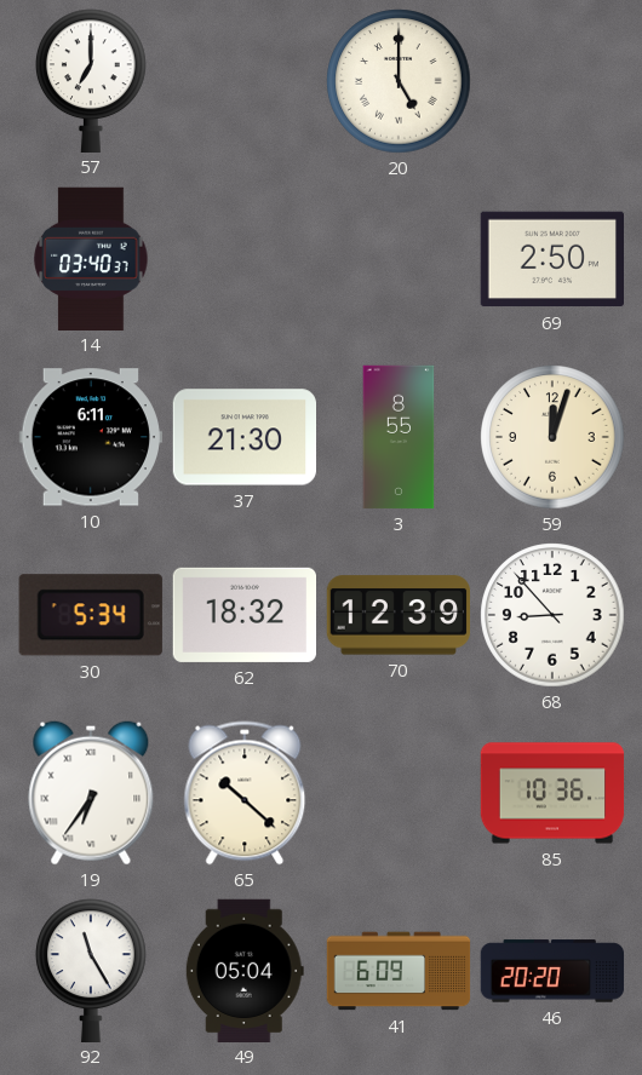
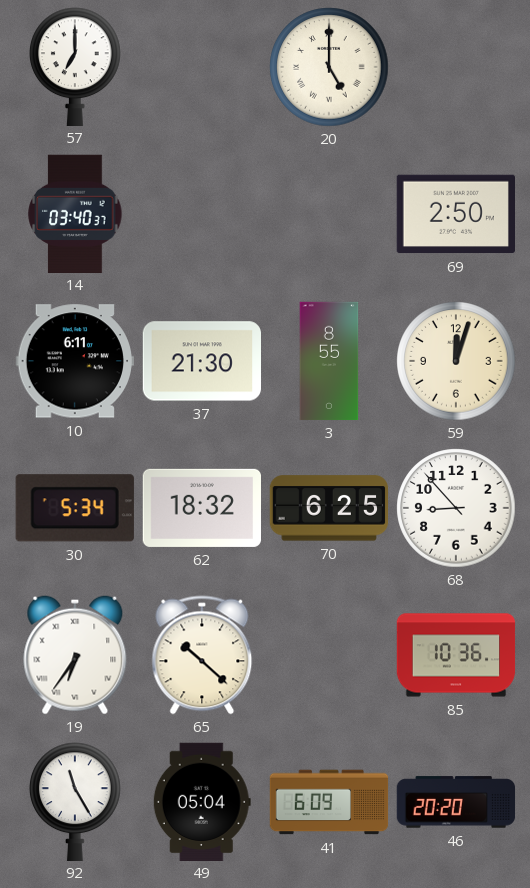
70: 12:39 -> 6:25
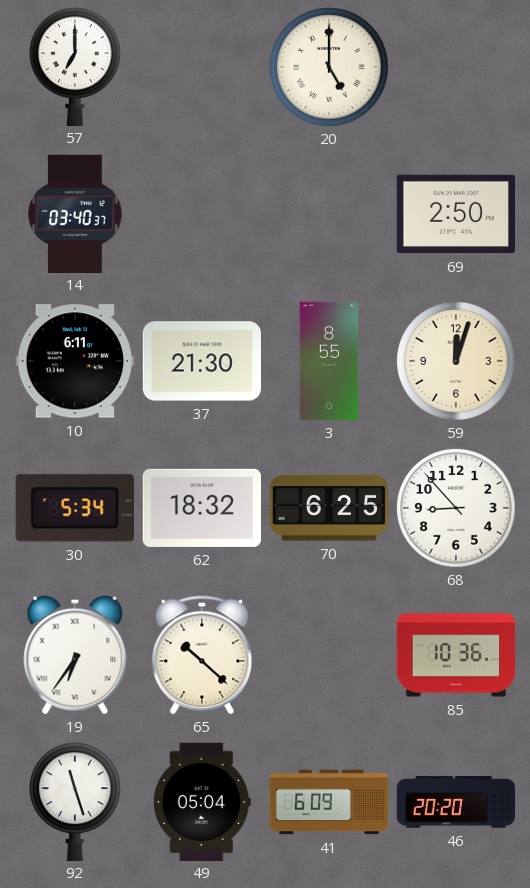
92: 11:25 -> 11:27
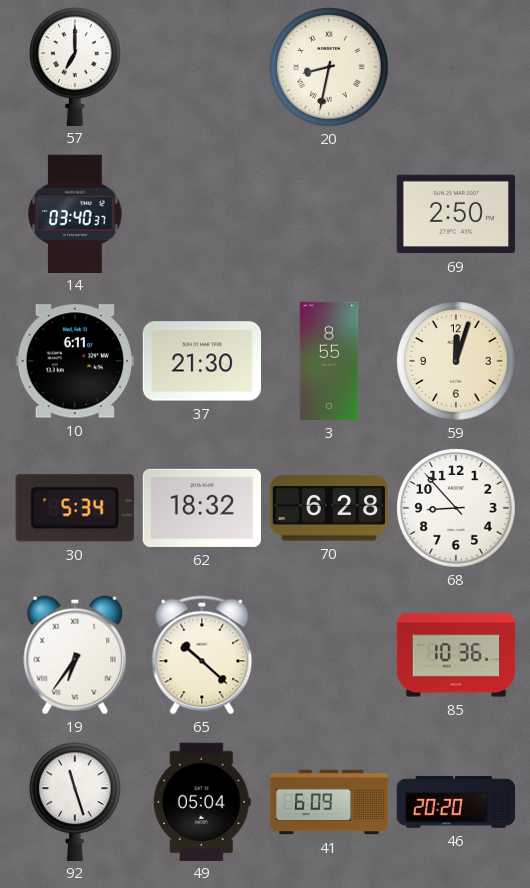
20: 5:00 -> 8:32
70: 6:25 -> 6:28
